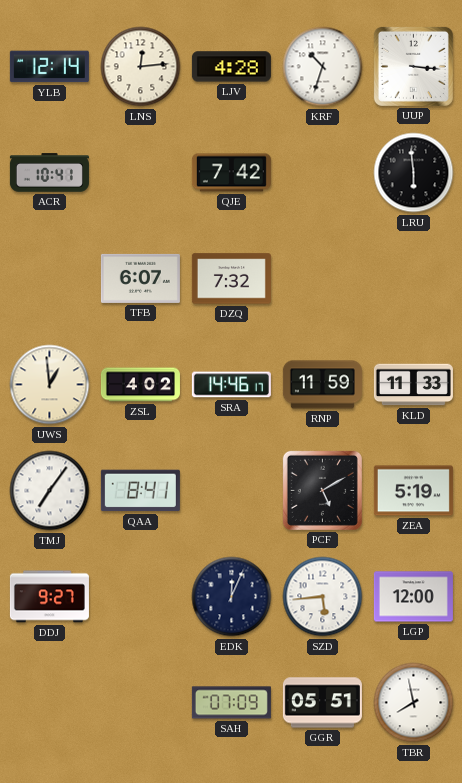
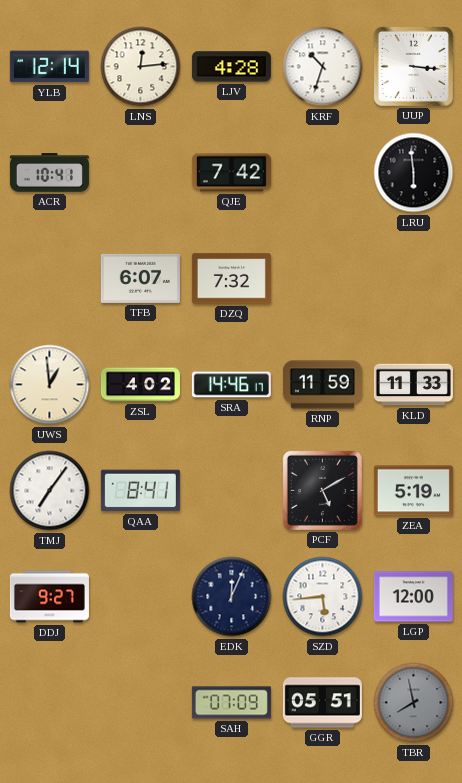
TBR dial: white -> grey
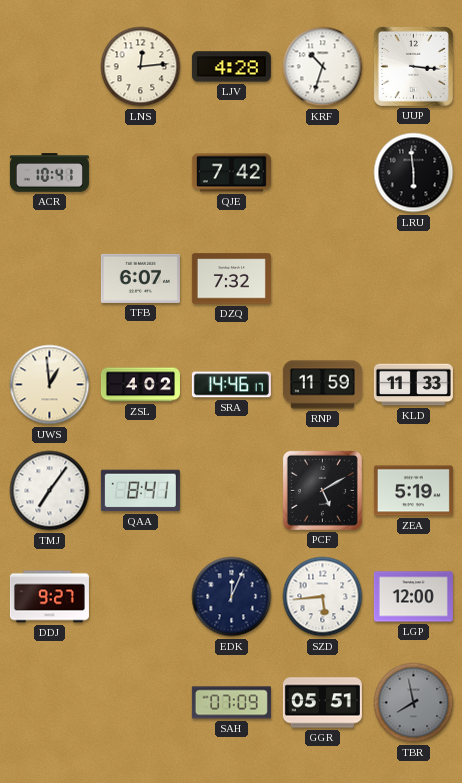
YLB: 12:14 -> none
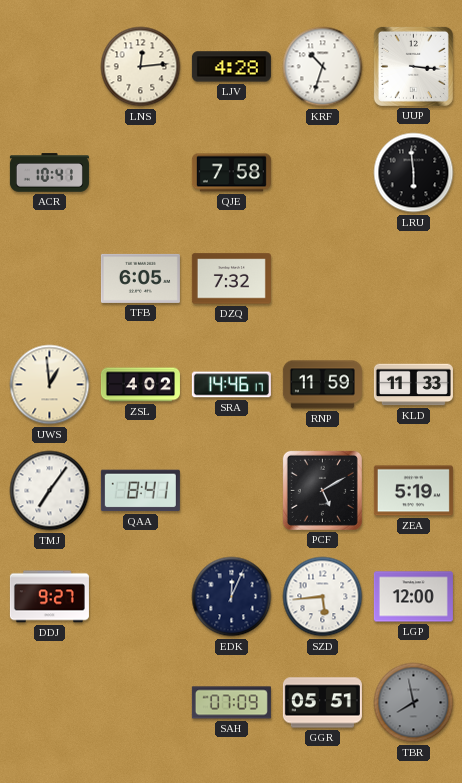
QJE: 7:42 -> 7:58
TFB: 6:07 -> 6:05
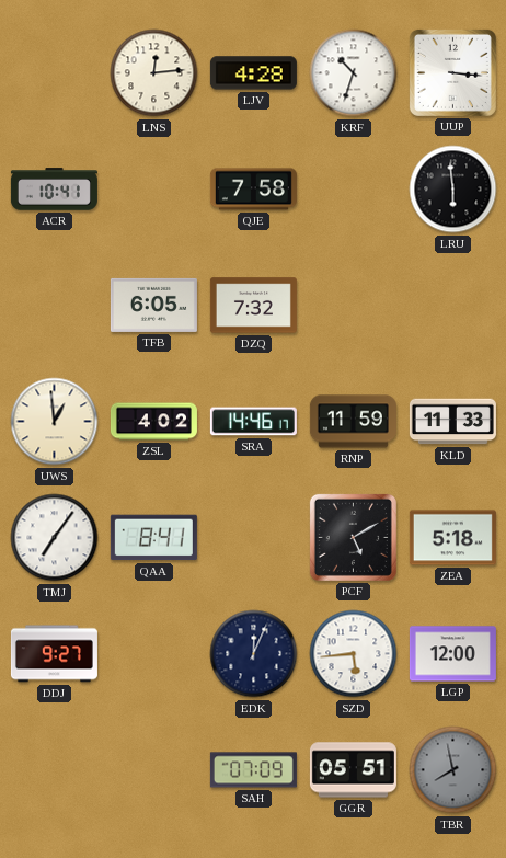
ZEA: 5:19 -> 5:18
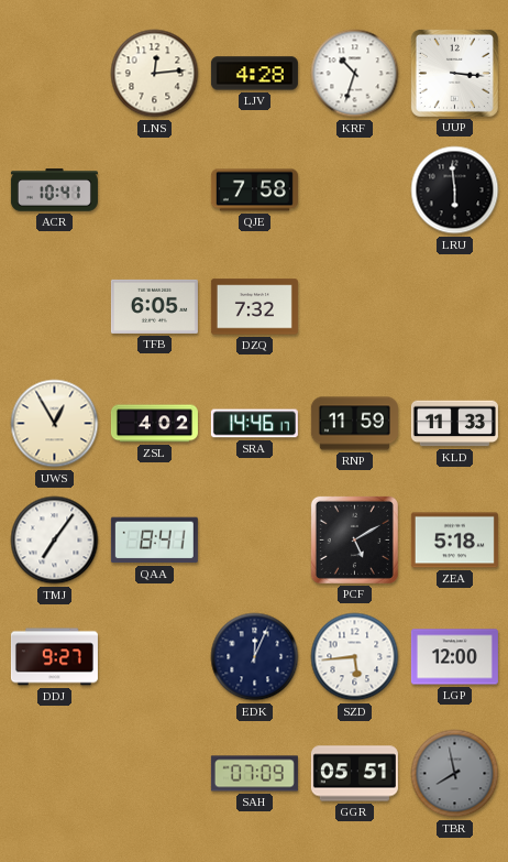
UWS: 12:59 -> 12:55
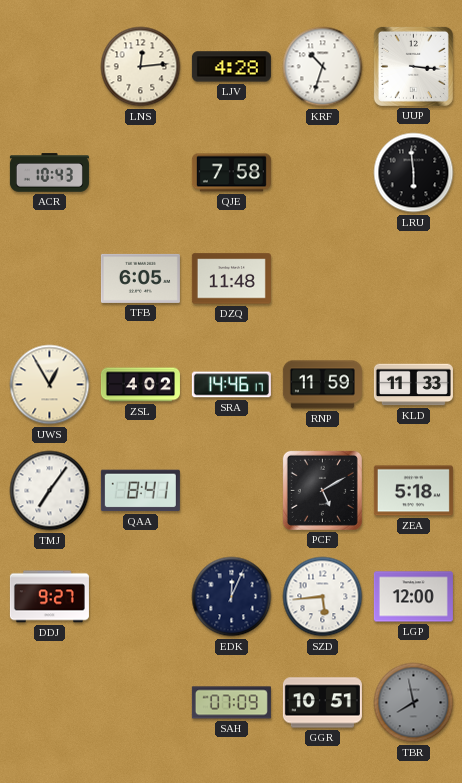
ACR: 10:41 -> 10:43
DZQ: 7:32 -> 11:48
GGR: 05:51 -> 10:51
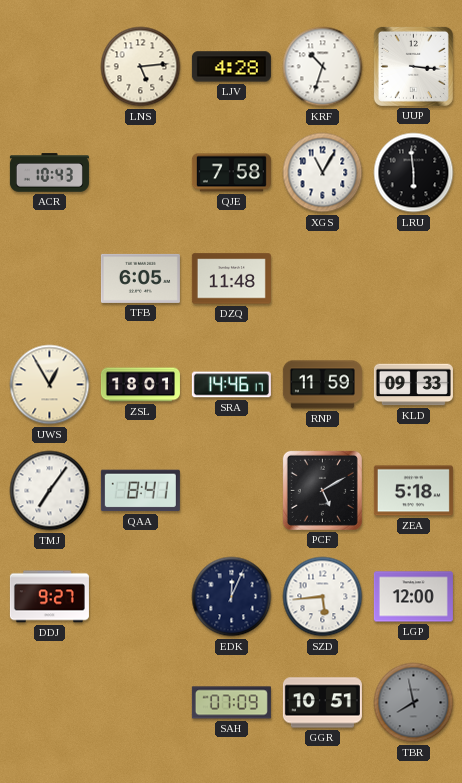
LNS: 12:14 -> 5:14
XGS: none -> 11:05
ZSL: 4:02 -> 18:01
KLD: 11:33 -> 09:33
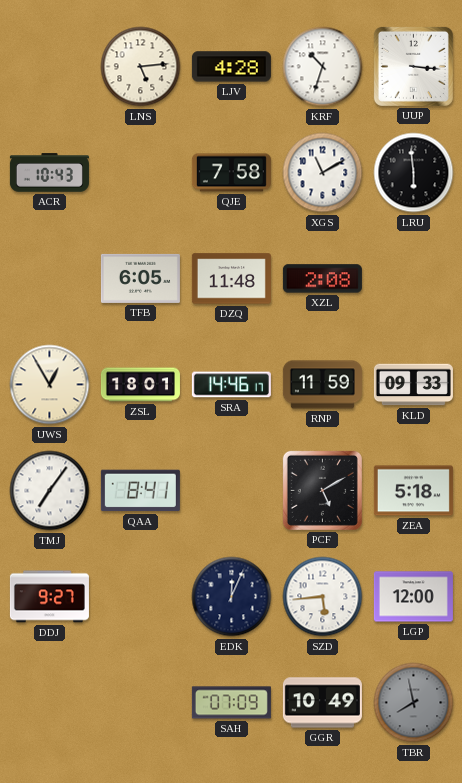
XGS: 11:05 -> 11:10
XZL: none -> 2:08
GGR: 10:51 -> 10:49
